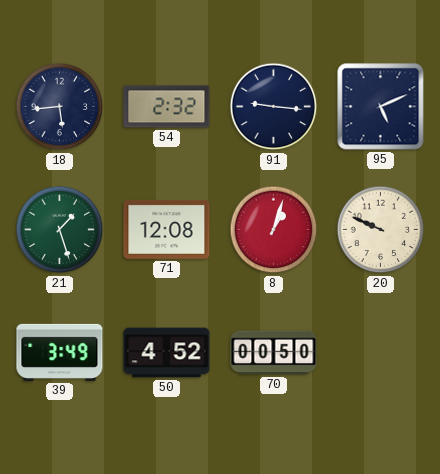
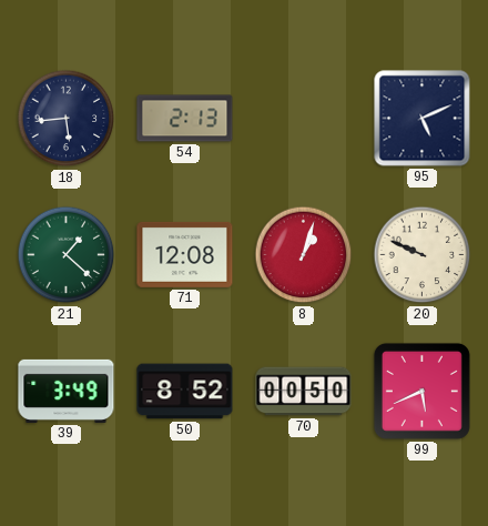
54: 2:32 -> 2:13
91: 9:16 -> none
21: 1:27 -> 1:22
50: 4:52 -> 8:52
99: none -> 5:41
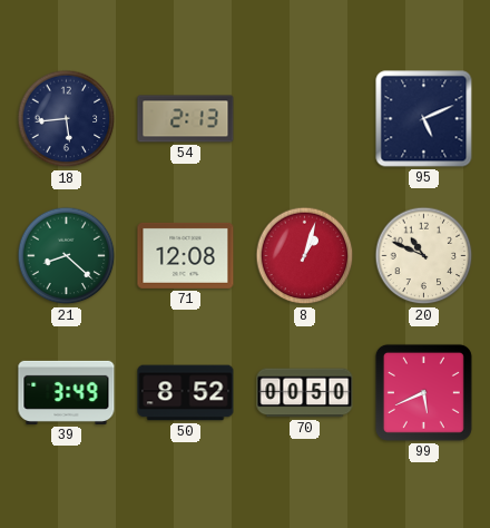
21: 1:22 -> 8:22
20: 9:49 -> 10:49
